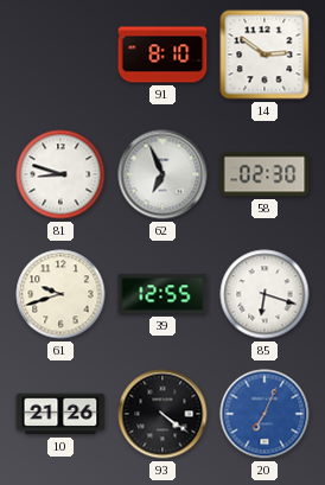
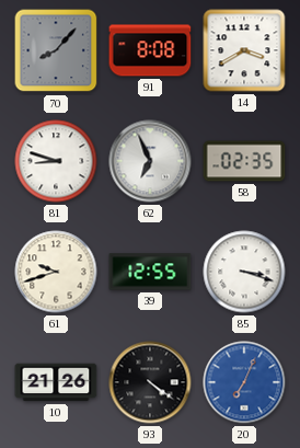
70: none -> 8:07
91: 8:10 -> 8:08
14: 2:51 -> 3:40
58: 02:30 -> 02:35
85: 6:18 -> 3:18
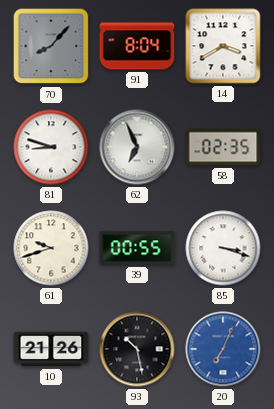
91: 8:08 -> 8:04
39: 12:55 -> 00:55
93: 4:21 -> 10:28
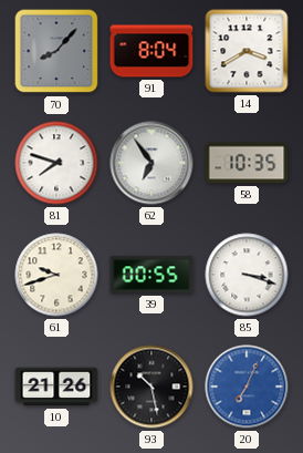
81: 8:48 -> 7:48
62: 6:56 -> 6:54
58: 02:35 -> 10:35
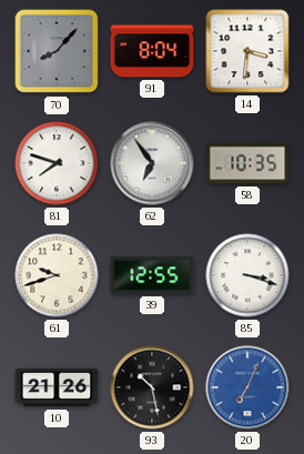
14: 3:40 -> 3:31
39: 00:55 -> 12:55
